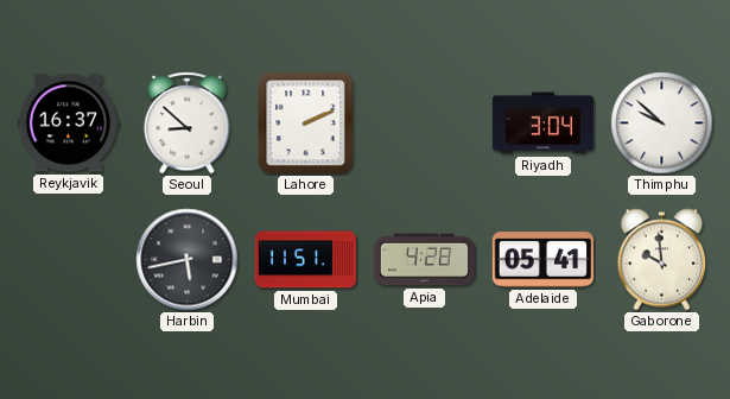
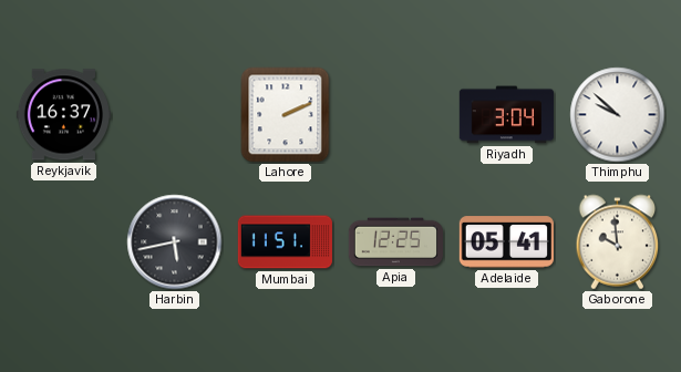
Seoul: 8:52 -> none
Apia: 4:28 -> 12:25
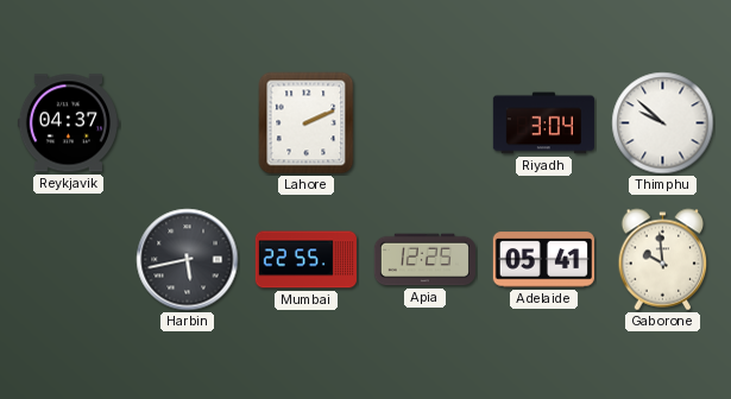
Reykjavik: 16:37 -> 04:37
Mumbai: 11:51 -> 22:55
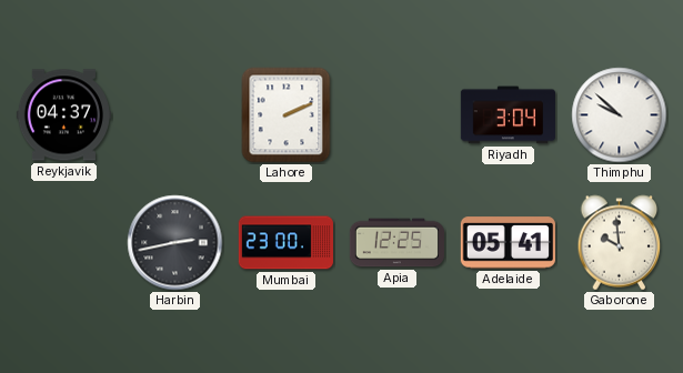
Harbin: 5:43 -> 2:43
Mumbai: 22:55 -> 23:00
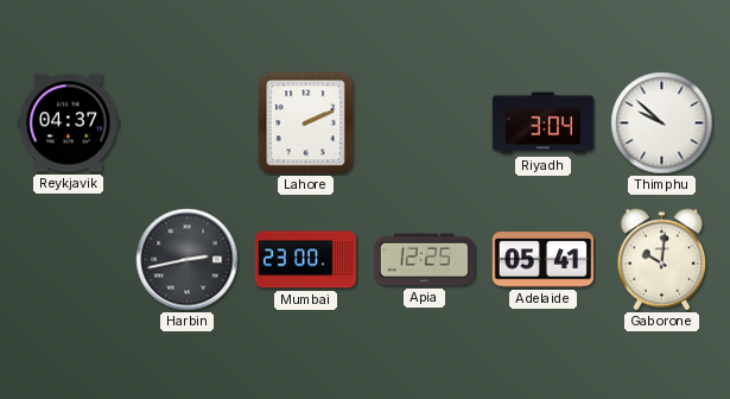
Gaborone: 9:59 -> 10:01
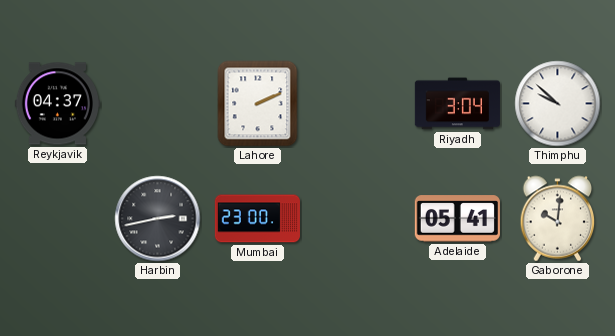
Apia: 12:25 -> none
